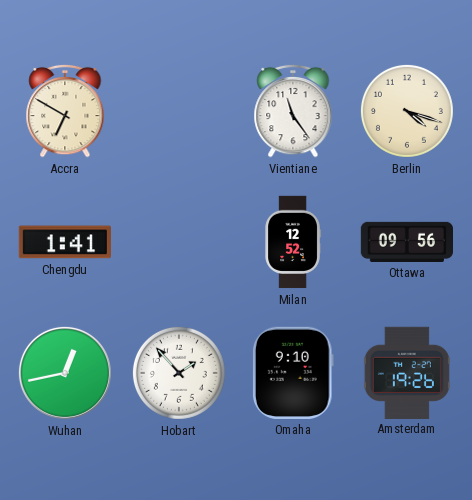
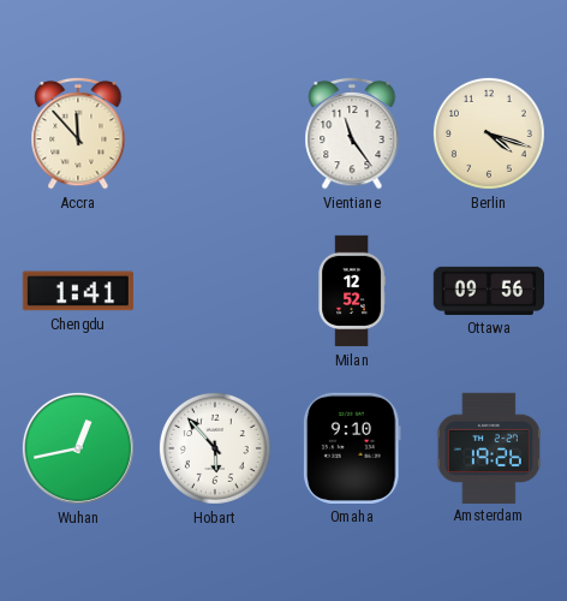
Accra: 6:50 -> 11:53
Hobart: 1:53 -> 5:53
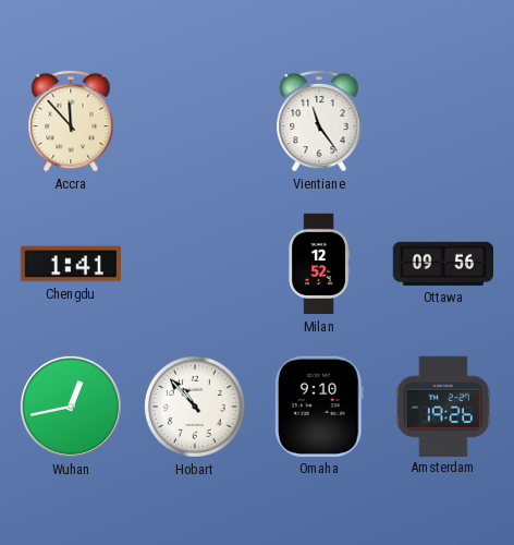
Berlin: 4:18 -> none
Hobart: 5:53 -> 10:53
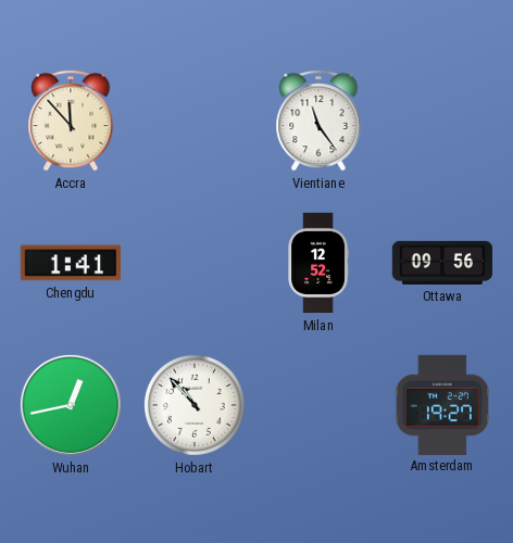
Omaha: 9:10 -> none
Amsterdam: 19:26 -> 19:27
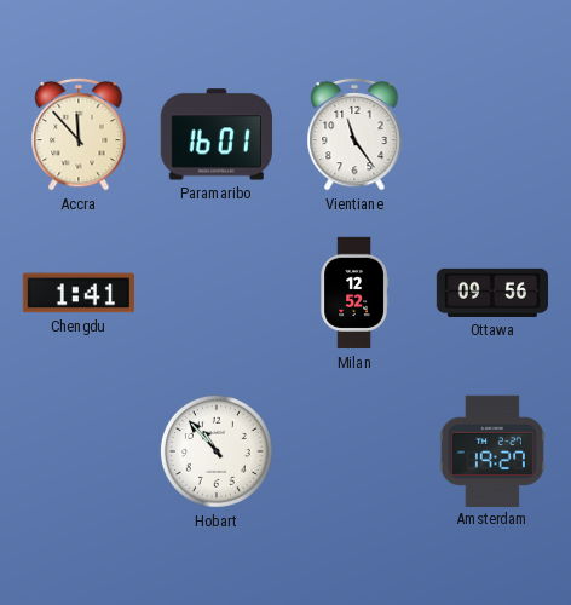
Paramaribo: none -> 16:01
Wuhan: 12:43 -> none
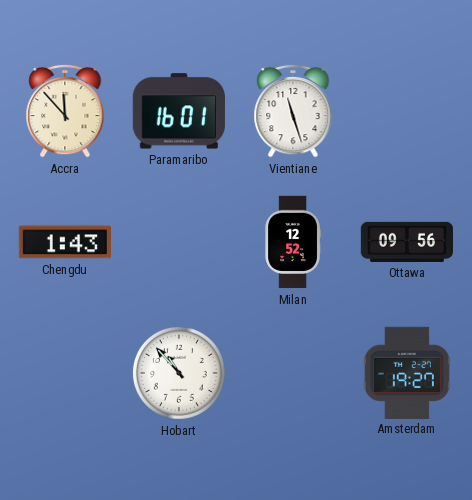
Vientiane: 11:24 -> 11:27
Chengdu: 1:41 -> 1:43
